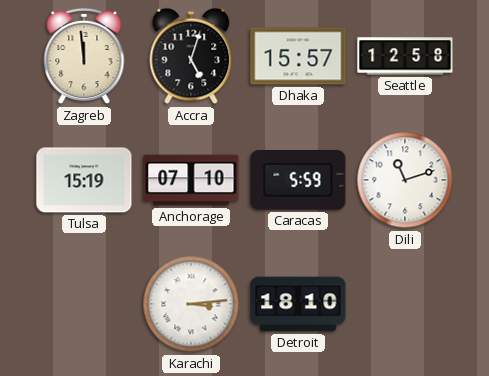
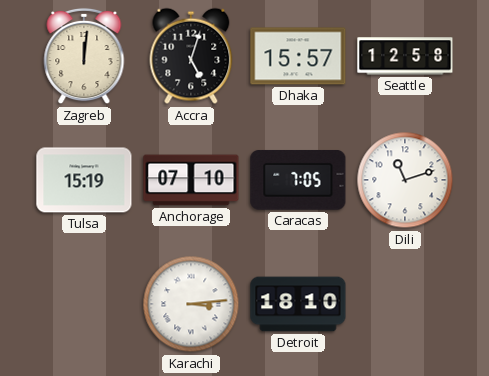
Zagreb: 11:59 -> 12:01
Caracas: 5:59 -> 7:05
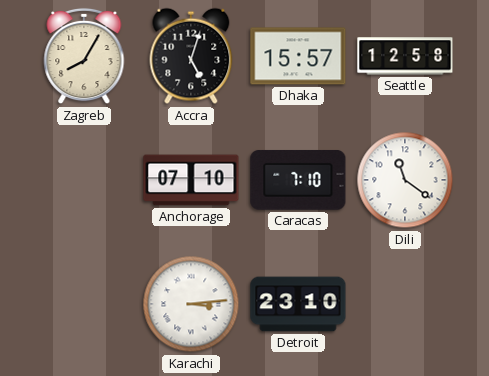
Zagreb: 12:01 -> 8:05
Tulsa: 15:19 -> none
Caracas: 7:05 -> 7:10
Dili: 11:12 -> 11:21
Detroit: 18:10 -> 23:10
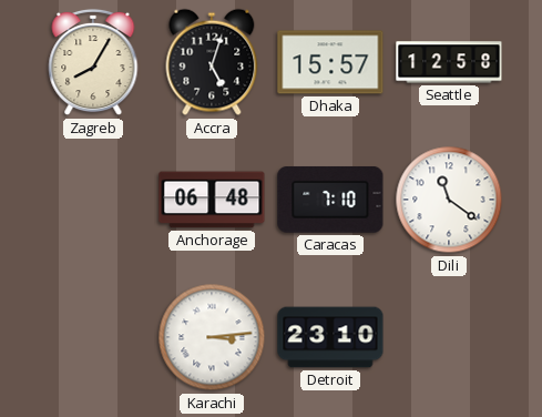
Anchorage: 07:10 -> 06:48
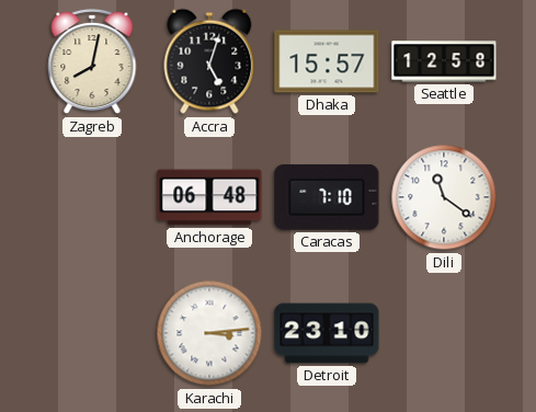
Zagreb: 8:05 -> 8:02
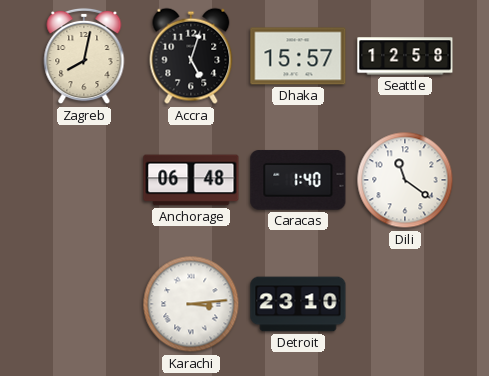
Caracas: 7:10 -> 1:40
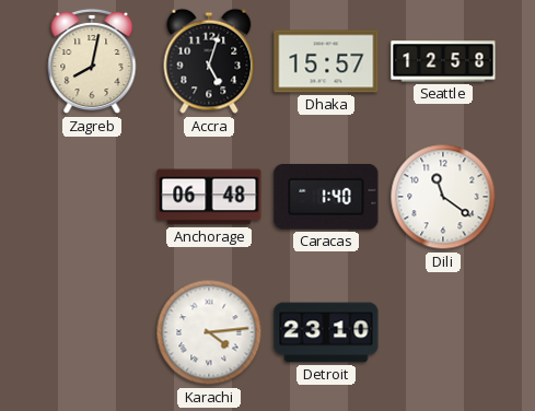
Karachi: 3:14 -> 4:14
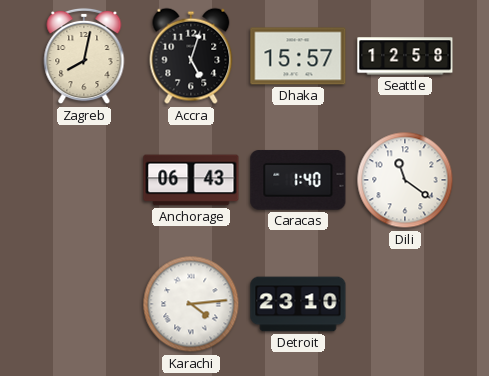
Anchorage: 06:48 -> 06:43
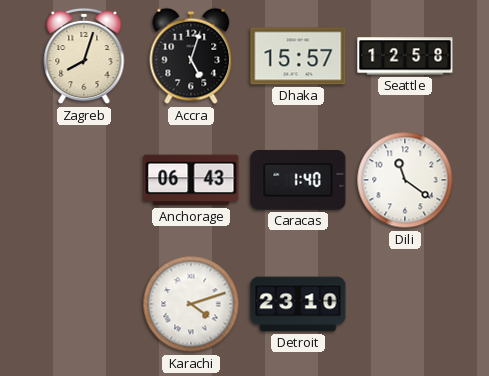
Zagreb: 8:02 -> 8:03
Karachi: 4:14 -> 4:12
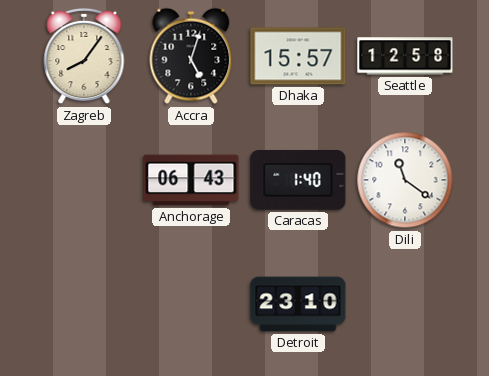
Zagreb: 8:03 -> 8:06
Karachi: 4:12 -> none
